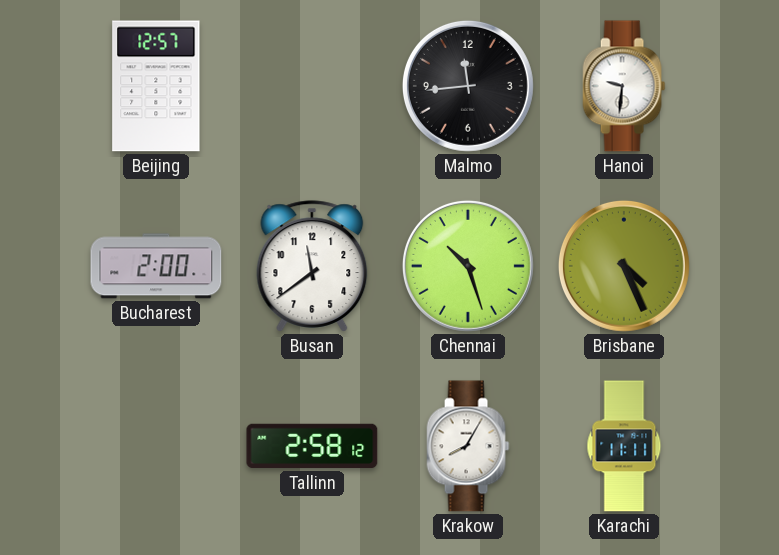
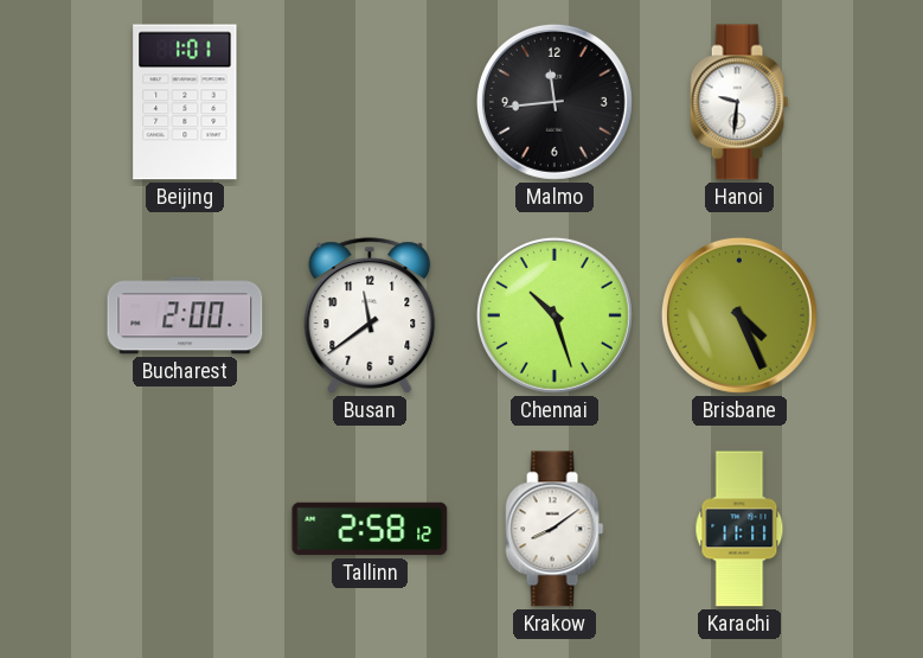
Beijing: 12:57 -> 1:01
Krakow: 8:05 -> 8:09
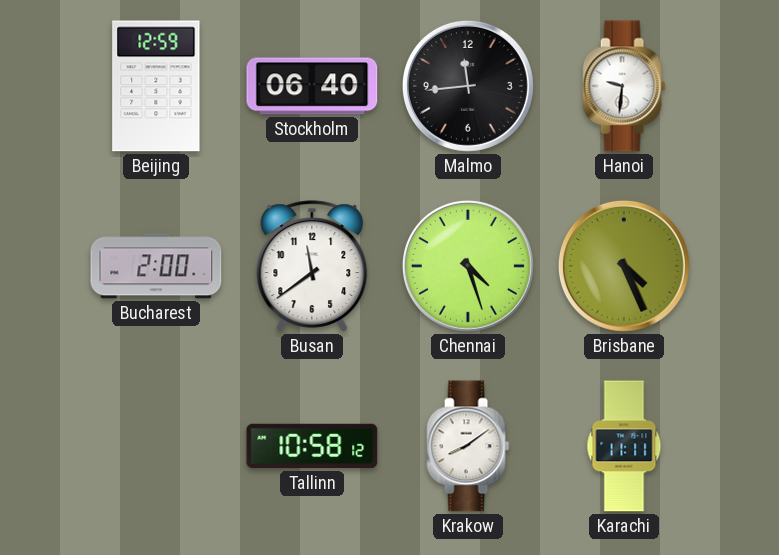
Beijing: 1:01 -> 12:59
Stockholm: none -> 06:40
Chennai: 10:27 -> 4:27
Tallinn: 2:58 -> 10:58
